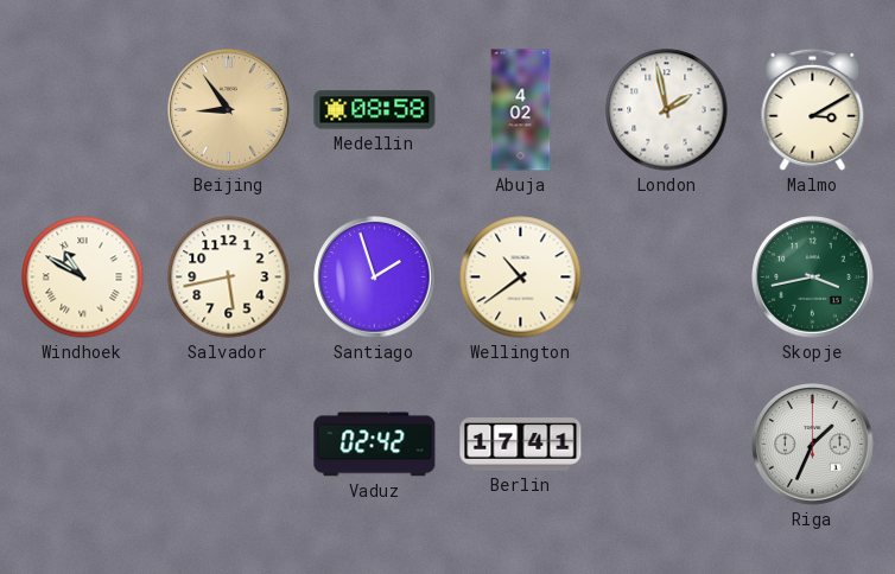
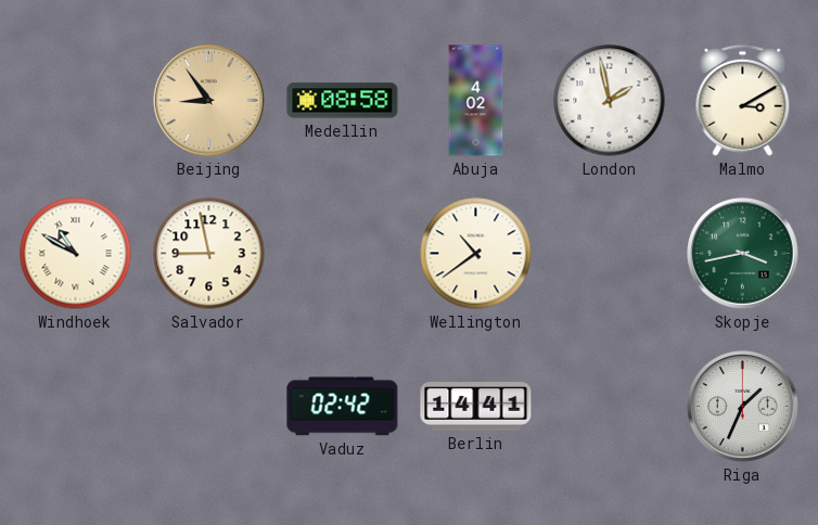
Salvador: 5:43 -> 8:58
Santiago: 1:57 -> none
Berlin: 17:41 -> 14:41
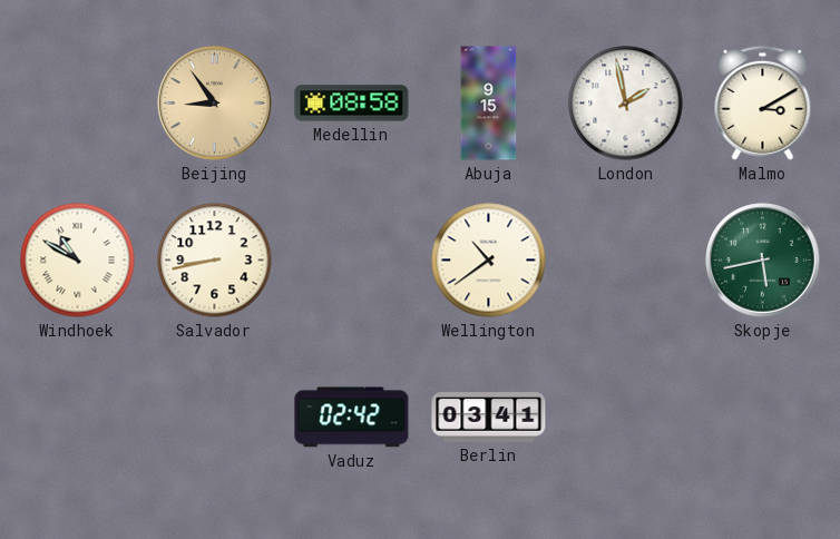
Abuja: 4:02 -> 9:15
Salvador: 8:58 -> 8:43
Skopje: 3:43 -> 5:43
Berlin: 14:41 -> 03:41
Riga: 1:34 -> none
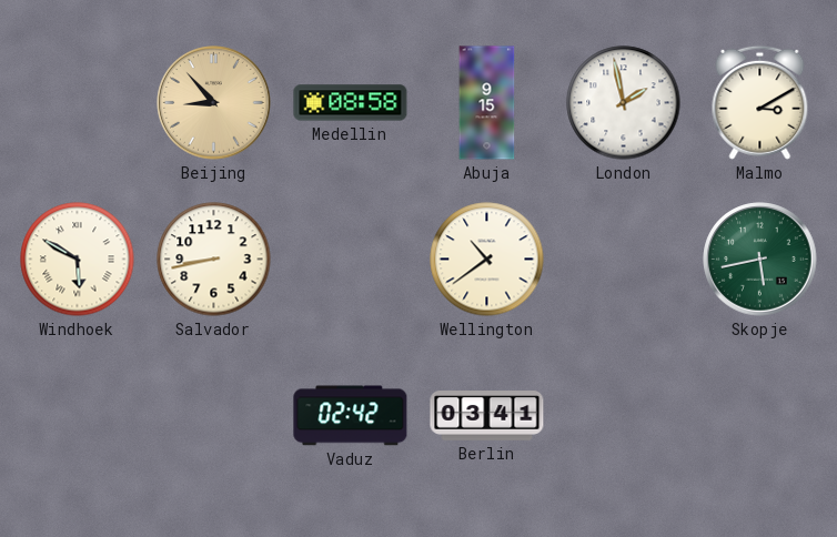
Beijing: 8:54 -> 8:53
Windhoek: 10:50 -> 5:50
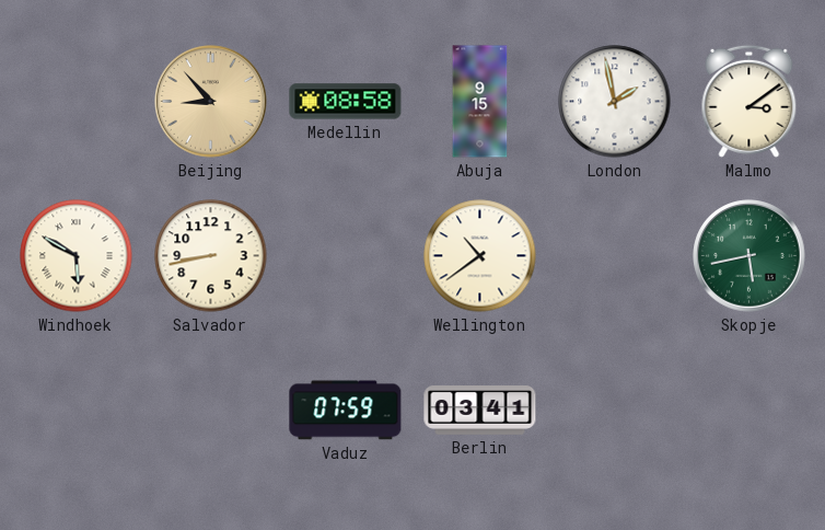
Malmo: 3:10 -> 3:09
Vaduz: 02:42 -> 07:59
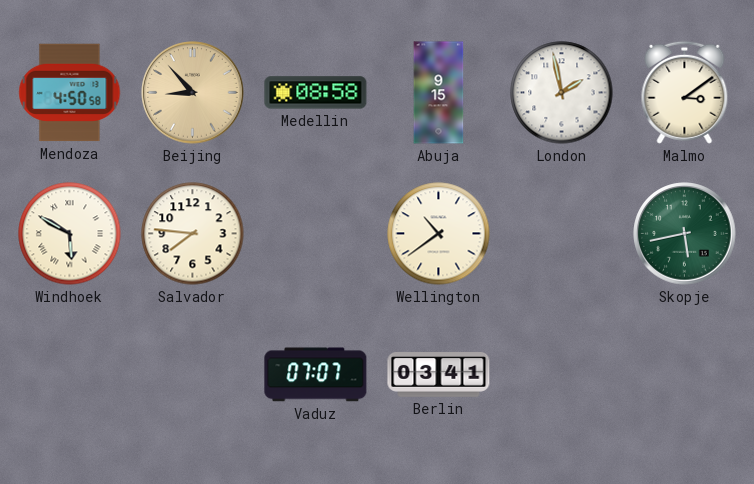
Mendoza: none -> 4:50
Salvador: 8:43 -> 7:46
Vaduz: 07:59 -> 07:07
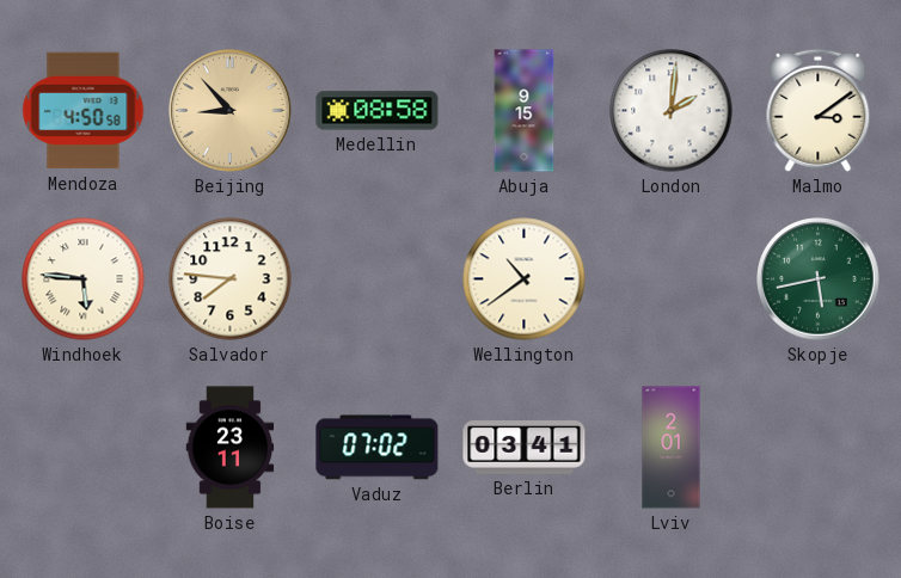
London: 1:58 -> 2:01
Windhoek: 5:50 -> 5:46
Boise: none -> 23:11
Vaduz: 07:07 -> 07:02
Lviv: none -> 2:01
